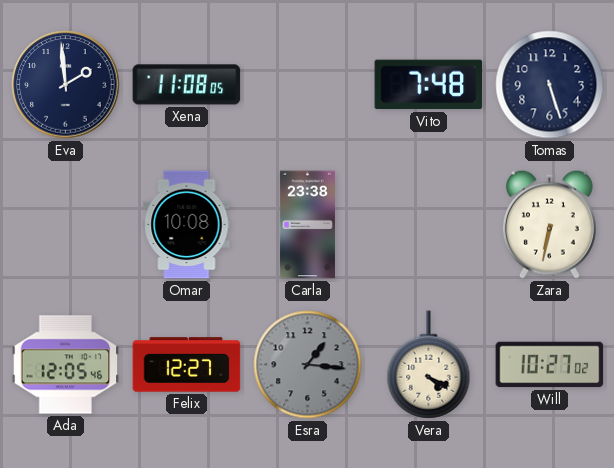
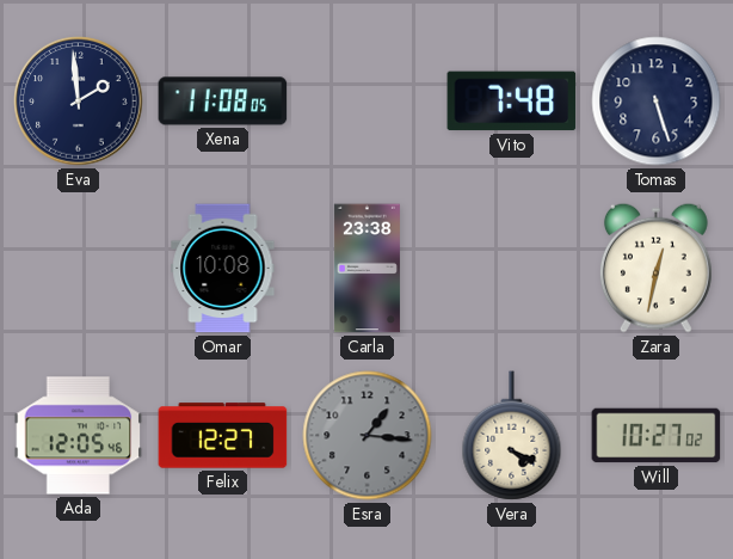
Zara: 6:32 -> 12:32
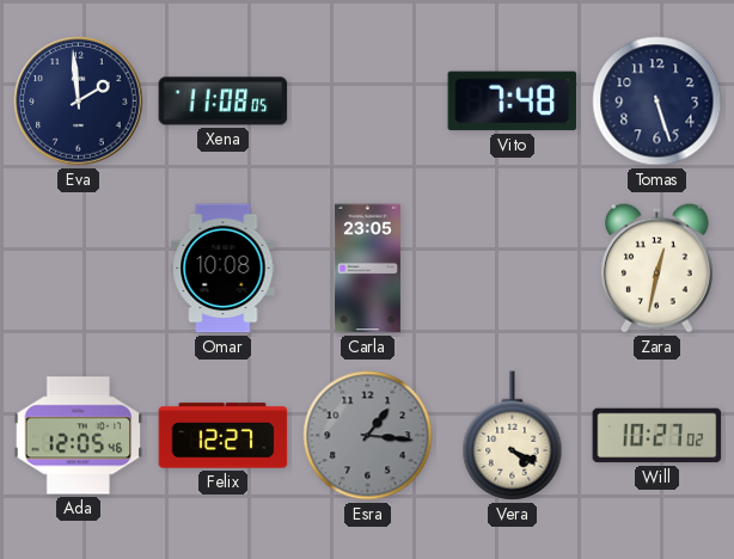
Carla: 23:38 -> 23:05
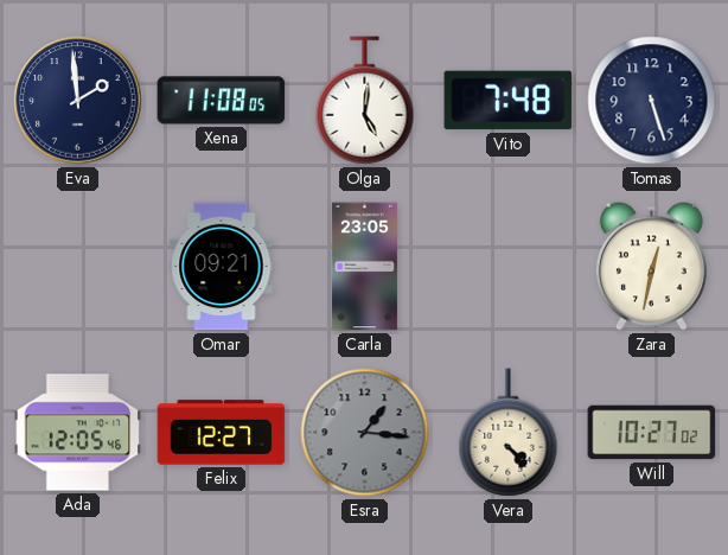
Olga: none -> 5:01
Omar: 10:08 -> 09:21
Vera: 4:19 -> 4:23
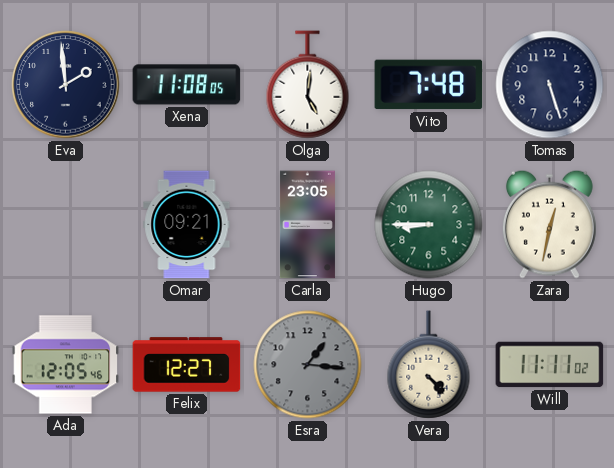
Hugo: none -> 8:45
Will: 10:27 -> 11:11
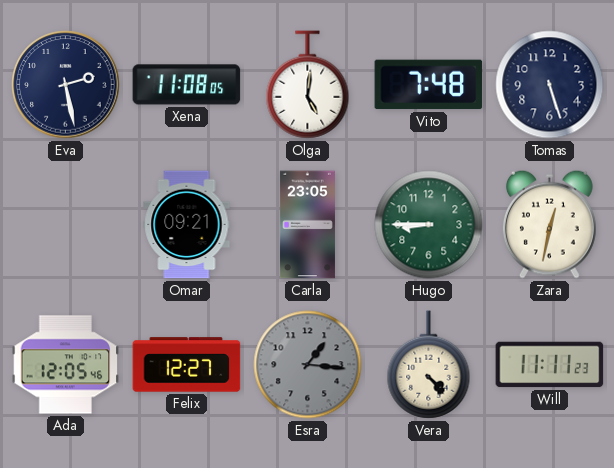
Eva: 1:59 -> 2:28
Will: 11:11:02 -> 11:11:23
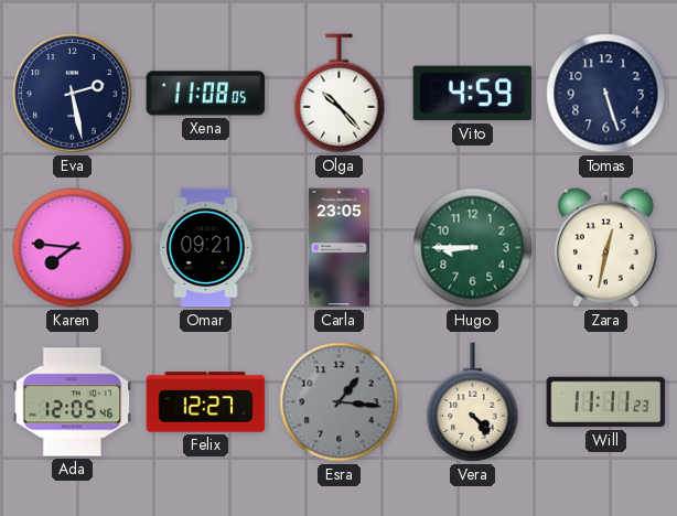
Olga: 5:01 -> 10:23
Vito: 7:48 -> 4:59
Karen: none -> 7:46
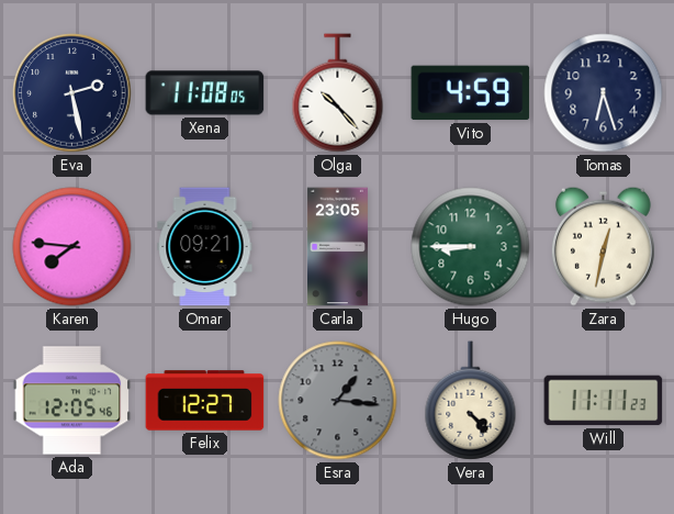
Tomas: 5:27 -> 6:27
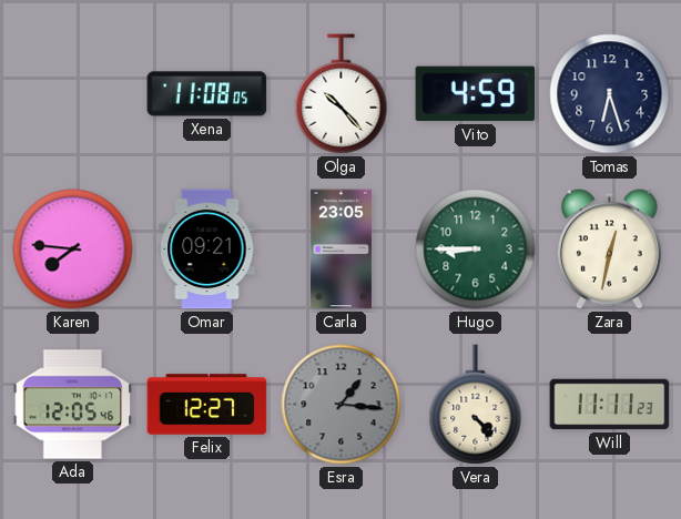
Eva: 2:28 -> none
